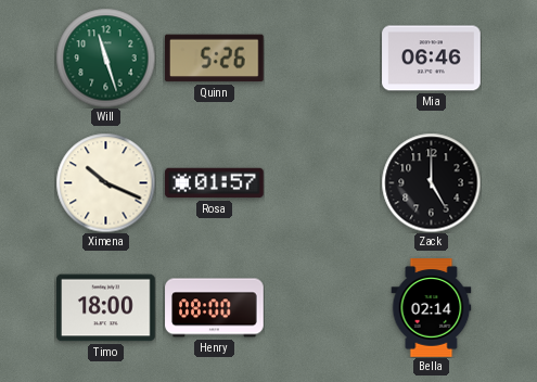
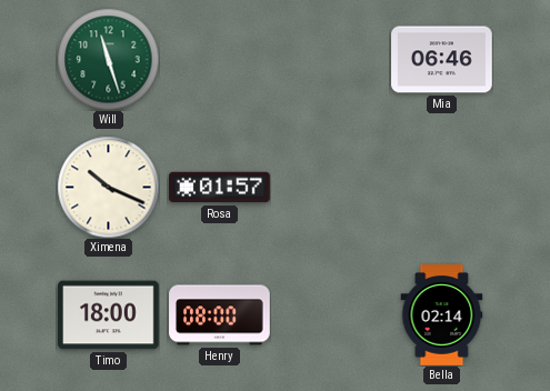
Quinn: 5:26 -> none
Zack: 5:00 -> none
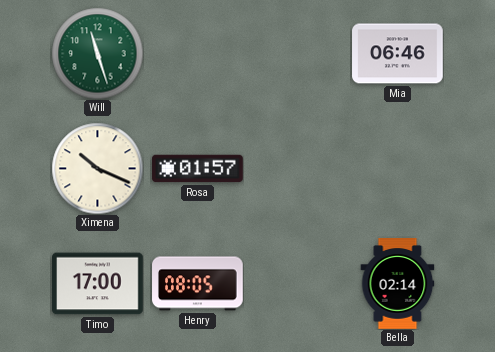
Timo: 18:00 -> 17:00
Henry: 08:00 -> 08:05
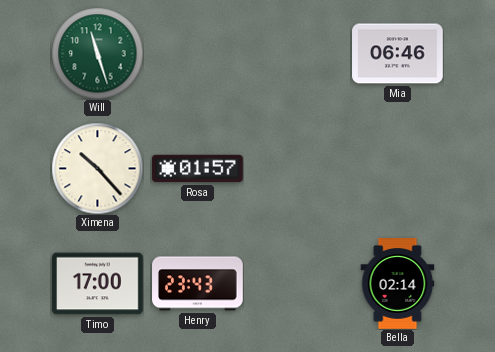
Ximena: 10:19 -> 10:23
Henry: 08:05 -> 23:43
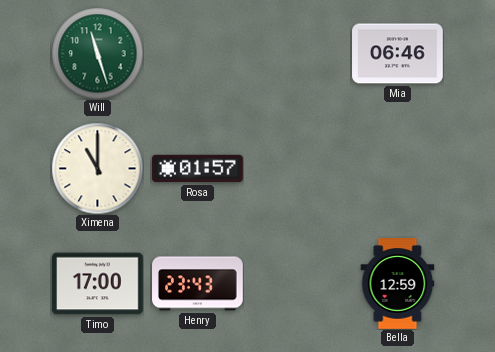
Ximena: 10:23 -> 11:00
Bella: 02:14 -> 12:59
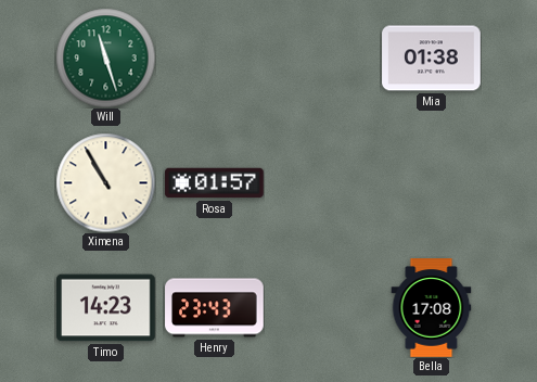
Mia: 06:46 -> 01:38
Ximena: 11:00 -> 10:55
Timo: 17:00 -> 14:23
Bella: 12:59 -> 17:08
